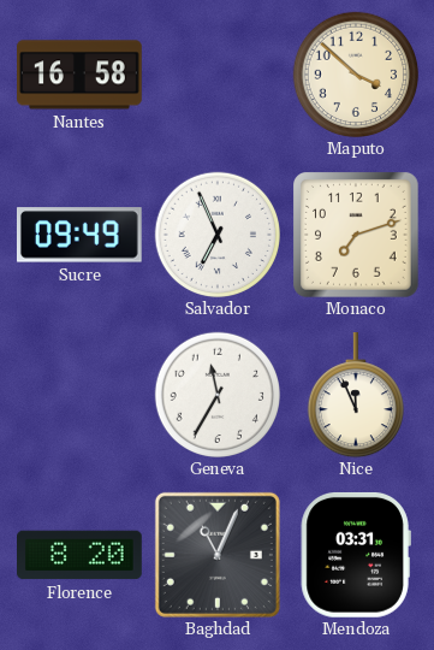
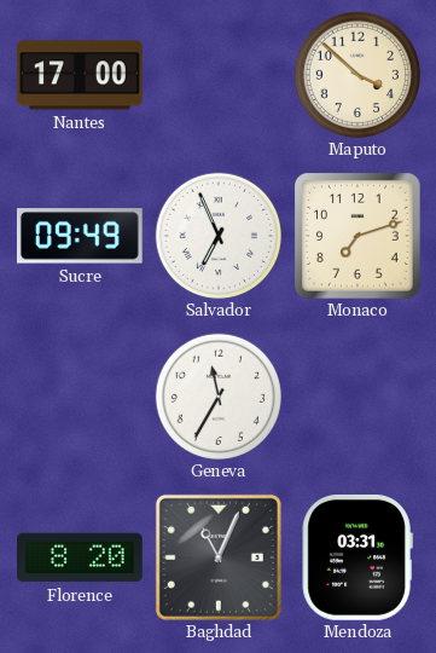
Nantes: 16:58 -> 17:00
Nice: 11:56 -> none
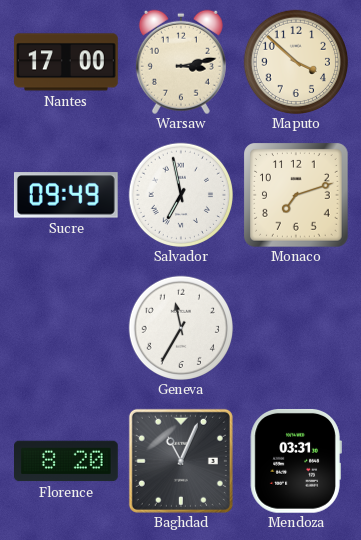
Warsaw: none -> 3:13
Salvador: 6:56 -> 6:58
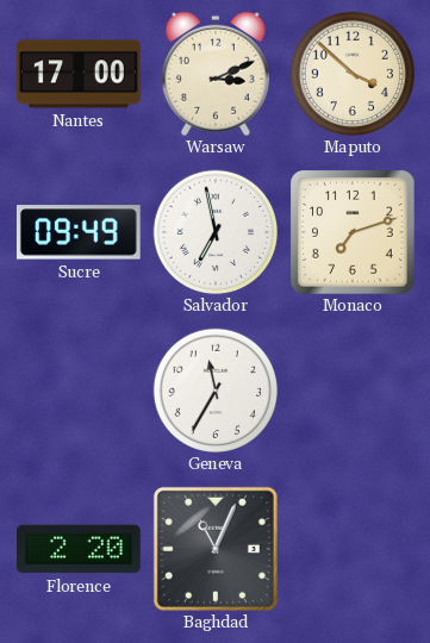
Warsaw: 3:13 -> 3:11
Florence: 8:20 -> 2:20
Mendoza: 03:31 -> none
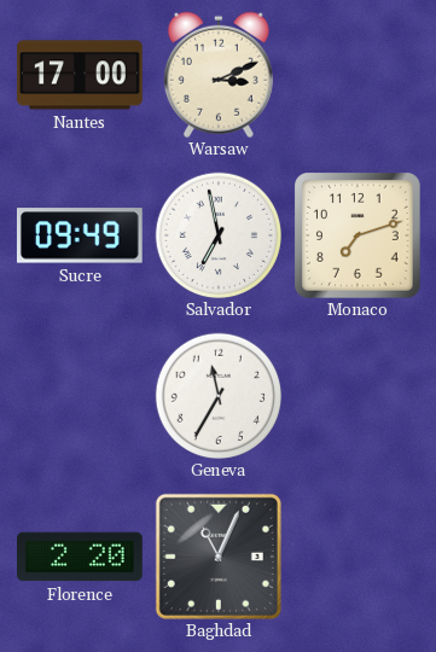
Maputo: 3:52 -> none
